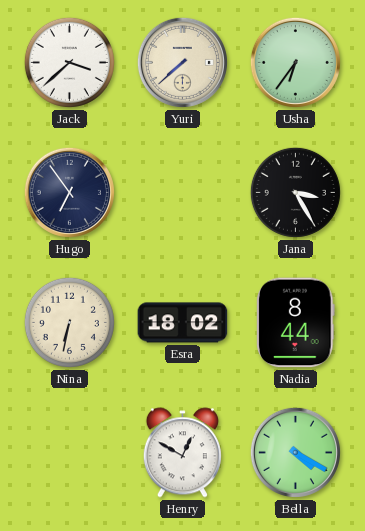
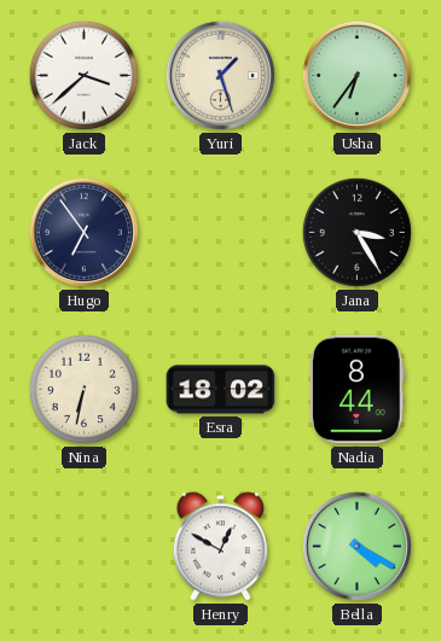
Yuri: 7:38 -> 1:27
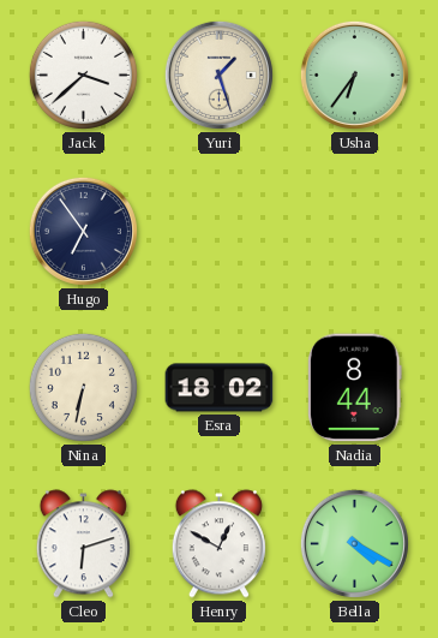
Jana: 3:25 -> none
Cleo: none -> 6:12
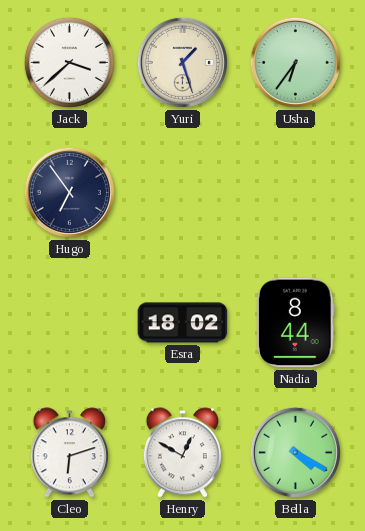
Nina: 6:32 -> none
